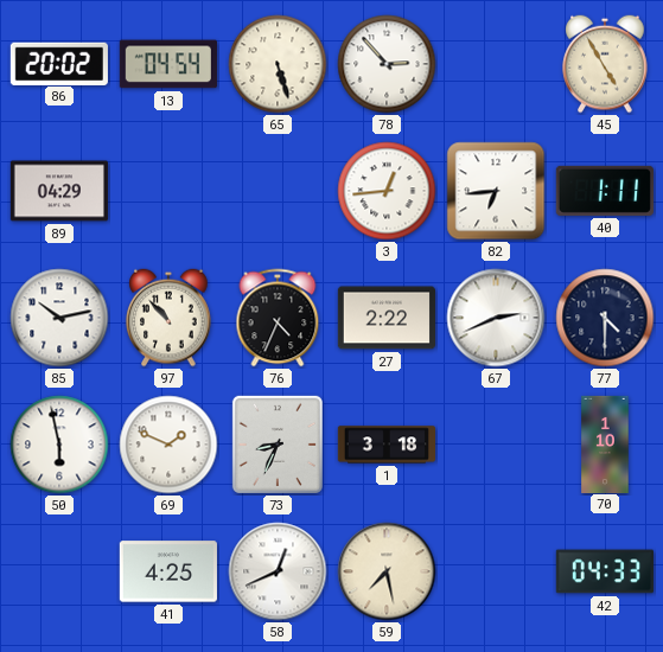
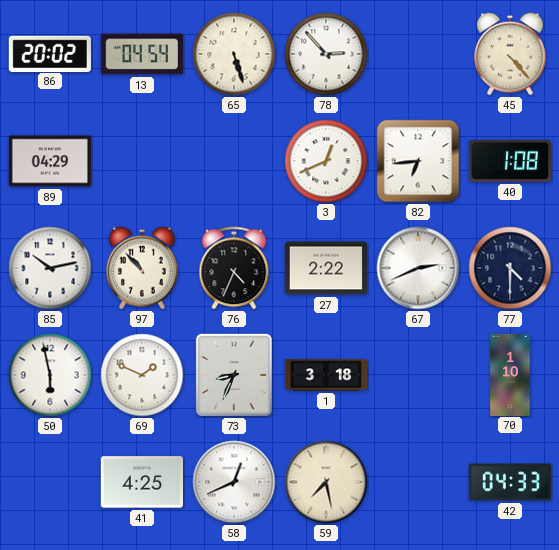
45: 4:55 -> 4:23
3: 12:44 -> 12:41
40: 1:11 -> 1:08
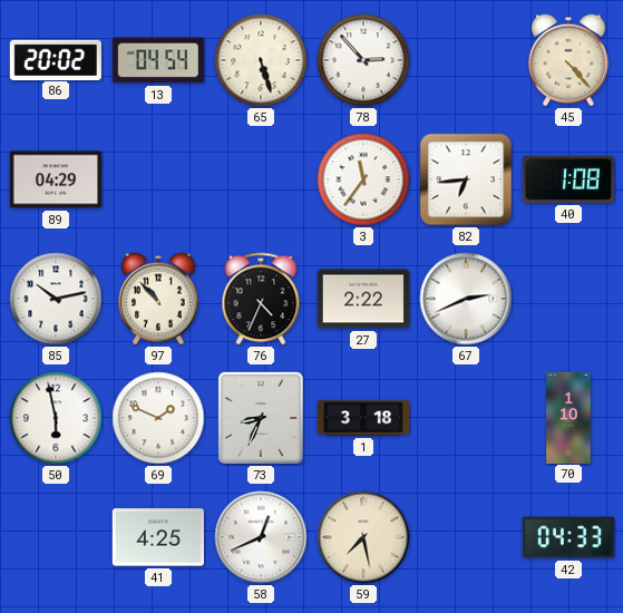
3: 12:41 -> 11:36
77: 4:30 -> none
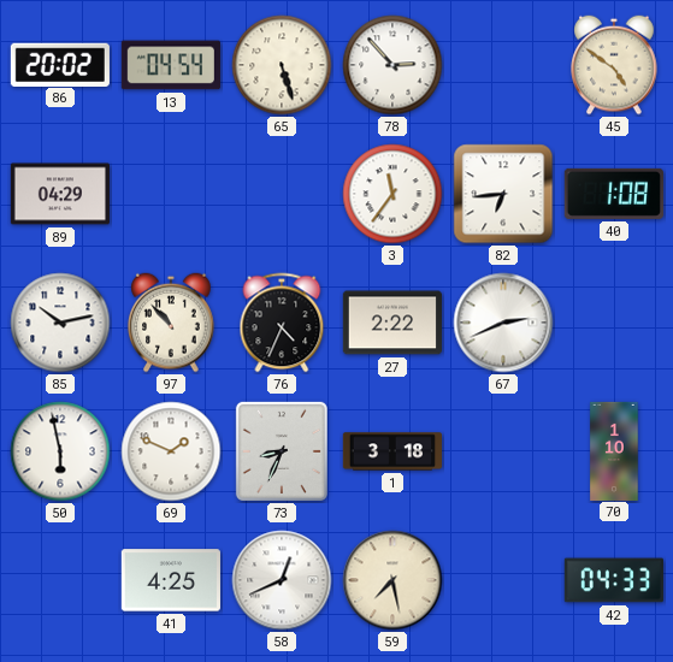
45: 4:23 -> 4:51
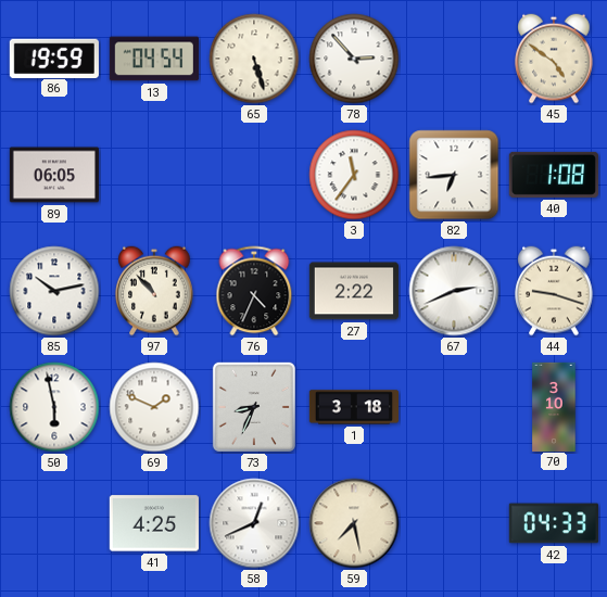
86: 20:02 -> 19:59
89: 04:29 -> 06:05
44: none -> 9:18
70: 1:10 -> 3:10
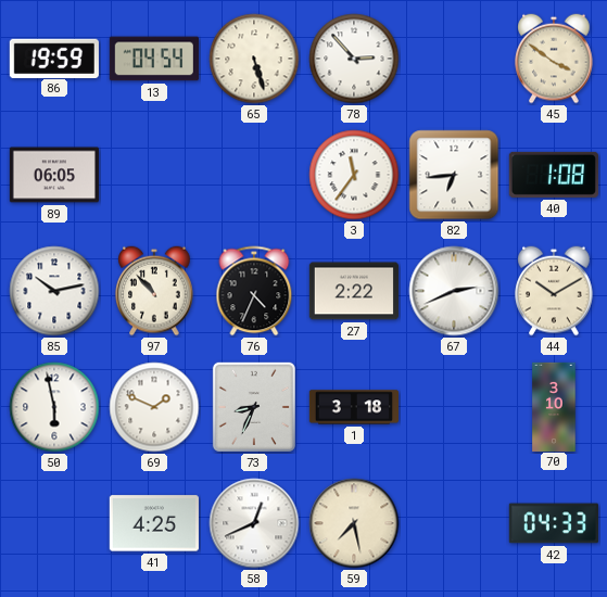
45: 4:51 -> 3:51
44: 9:18 -> 10:10
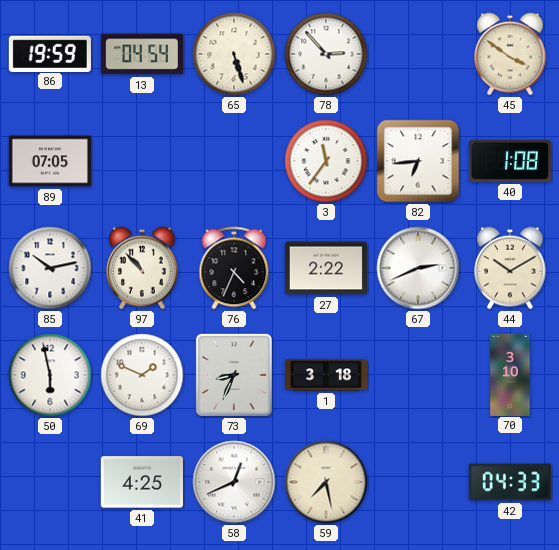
89: 06:05 -> 07:05
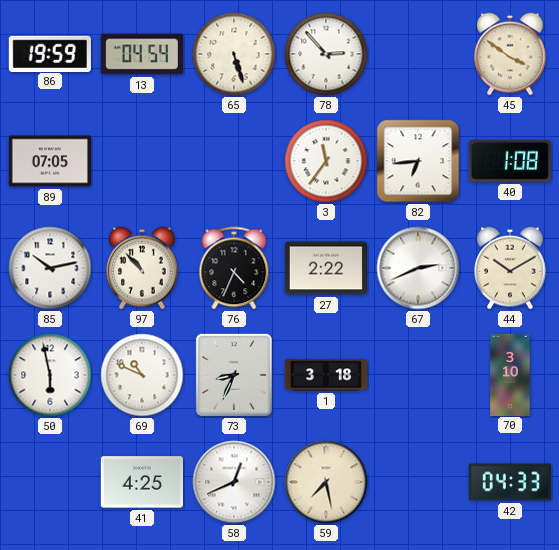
69: 1:49 -> 10:49
